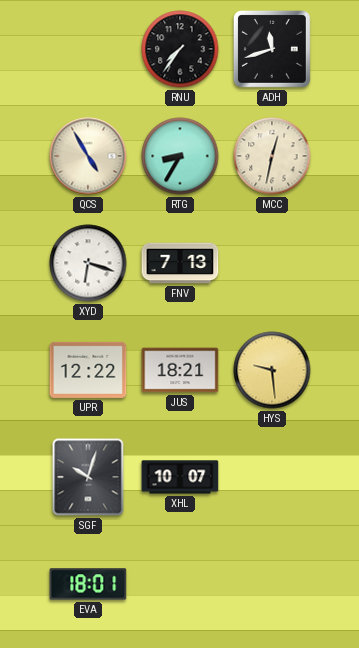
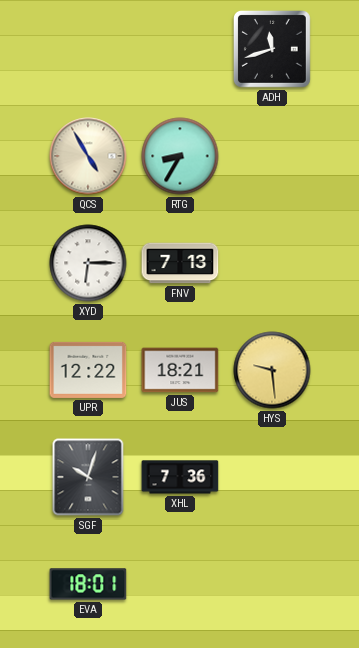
RNU: 7:36 -> none
MCC: 12:32 -> none
XYD: 6:18 -> 6:15
XHL: 10:07 -> 7:36
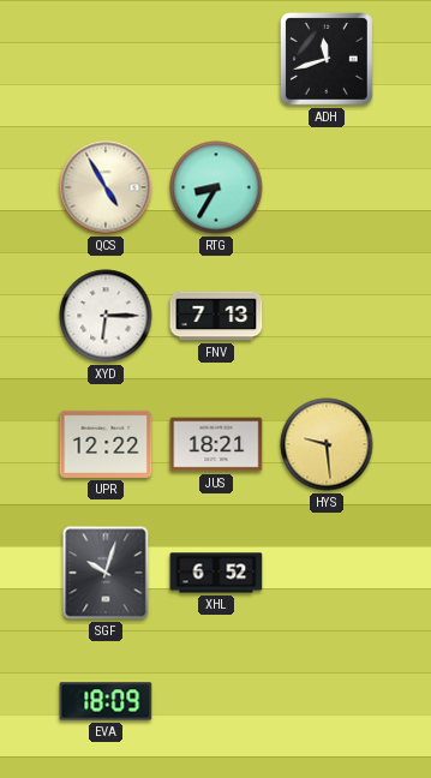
XHL: 7:36 -> 6:52
EVA: 18:01 -> 18:09
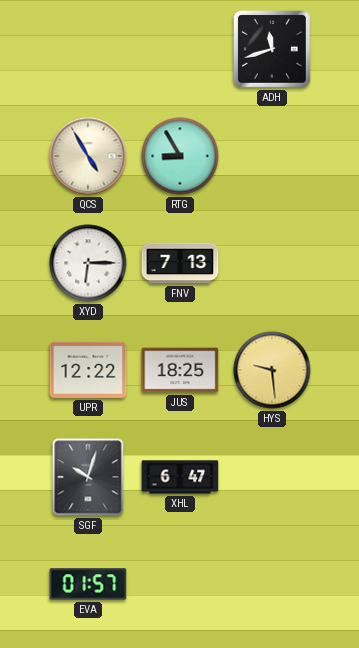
RTG: 8:35 -> 8:55
JUS: 18:21 -> 18:25
XHL: 6:52 -> 6:47
EVA: 18:09 -> 01:57
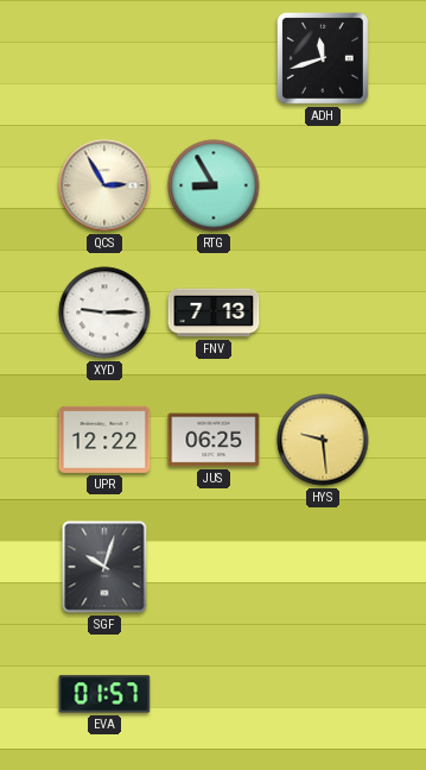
QCS: 4:55 -> 2:55
XYD: 6:15 -> 9:15
JUS: 18:25 -> 06:25
XHL: 6:47 -> none
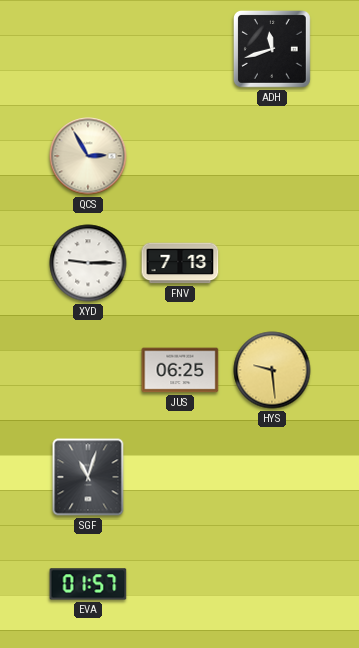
RTG: 8:55 -> none
UPR: 12:22 -> none
SGF: 10:03 -> 11:03
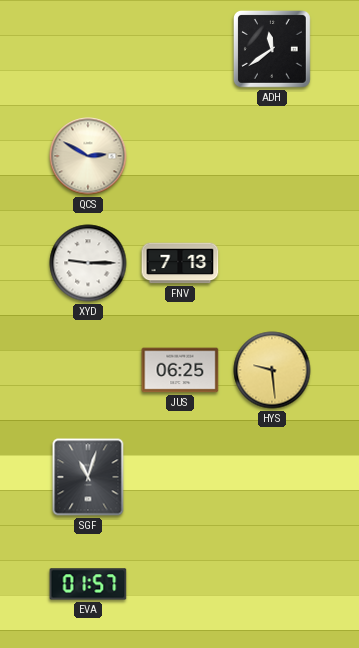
ADH: 11:42 -> 11:39
QCS: 2:55 -> 2:50
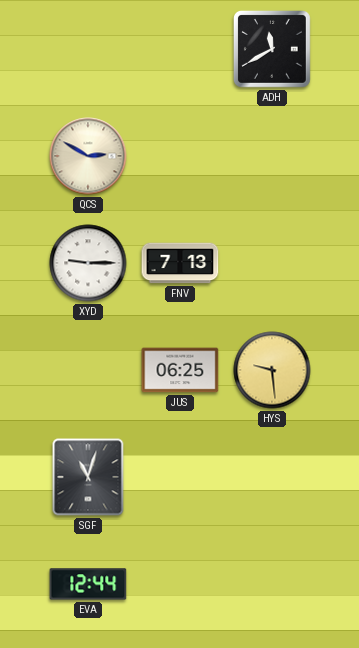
ADH: 11:39 -> 11:40
EVA: 01:57 -> 12:44
